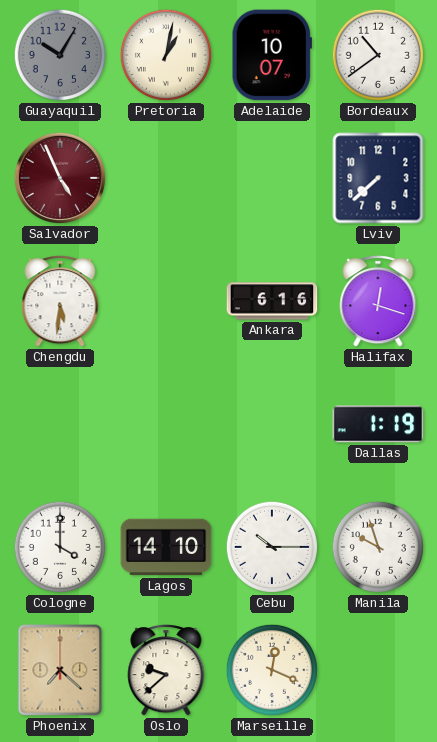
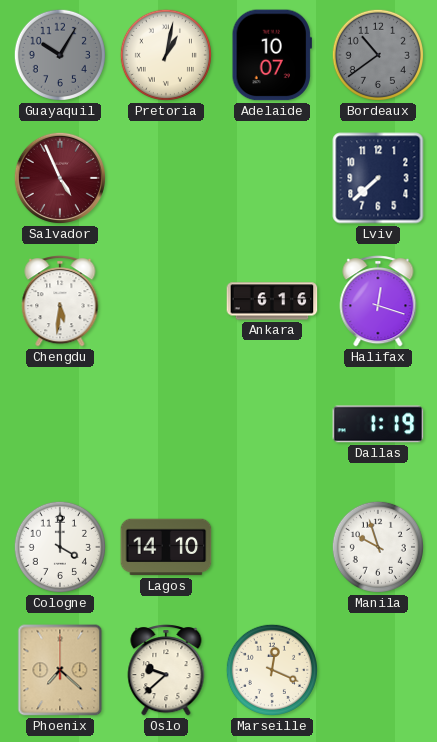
Bordeaux dial: white -> grey
Cebu: 10:15 -> none
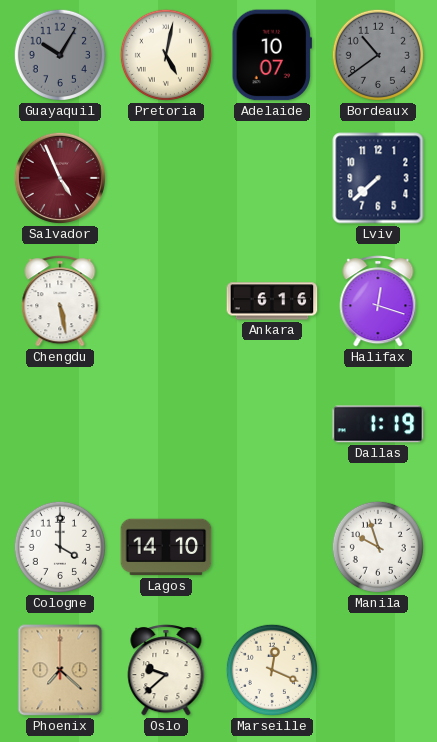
Pretoria: 1:02 -> 5:02
Chengdu: 5:31 -> 5:28
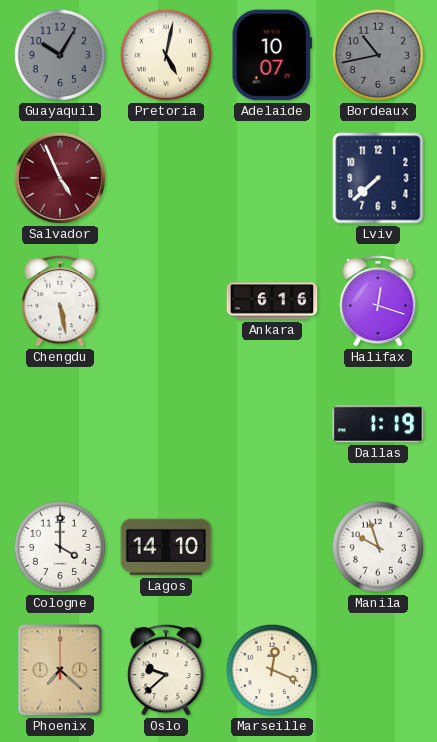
Bordeaux: 10:39 -> 10:43
